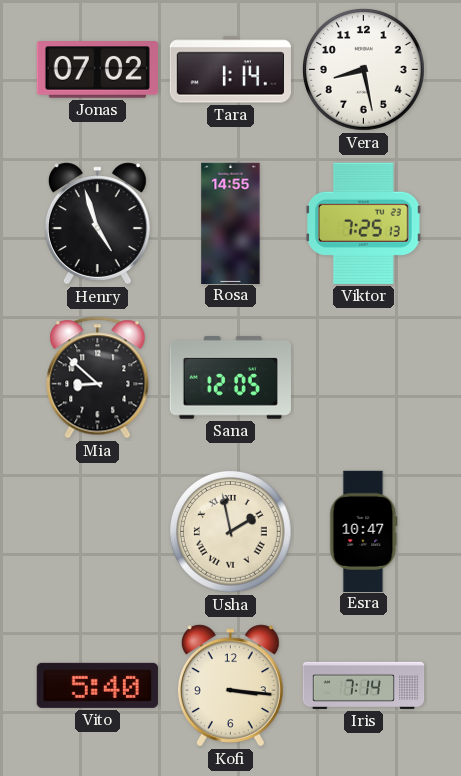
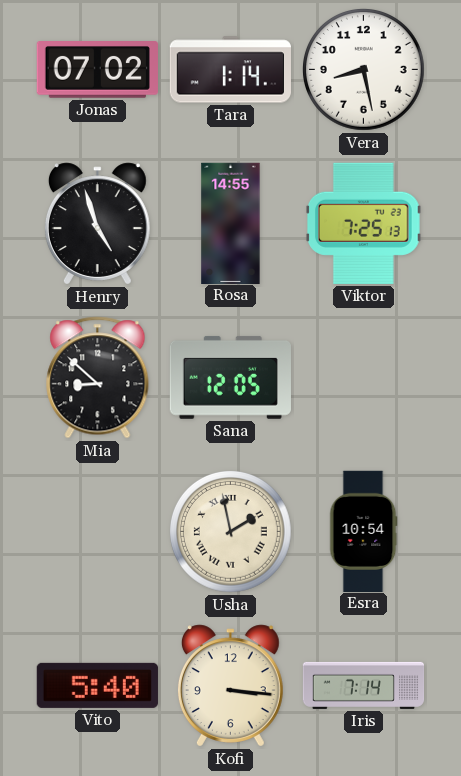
Esra: 10:47 -> 10:54
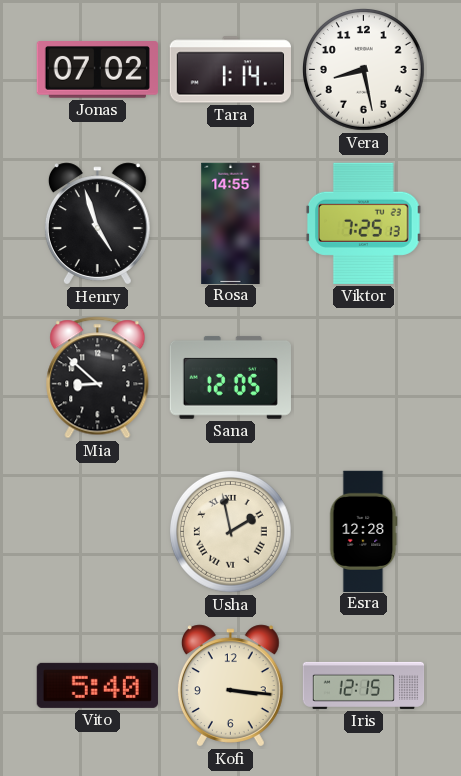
Esra: 10:54 -> 12:28
Iris: 7:14 -> 12:15
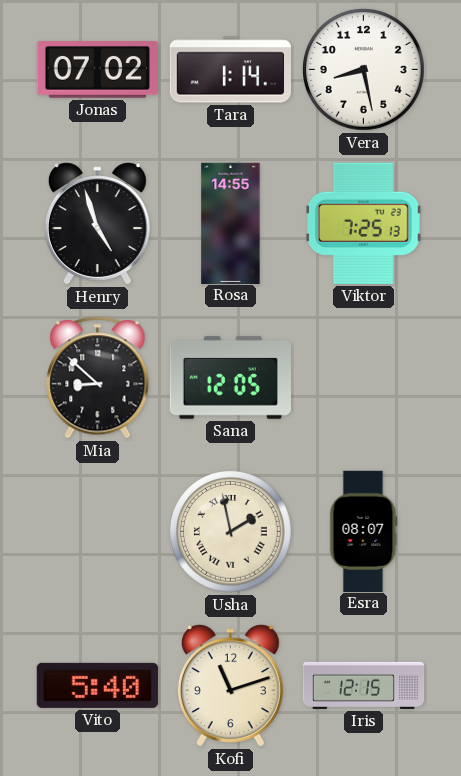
Esra: 12:28 -> 08:07
Kofi: 3:16 -> 11:12
